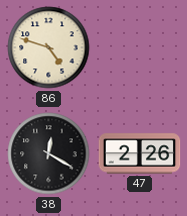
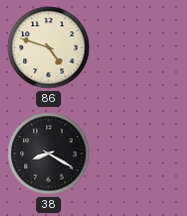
38: 12:20 -> 8:20
47: 2:26 -> none
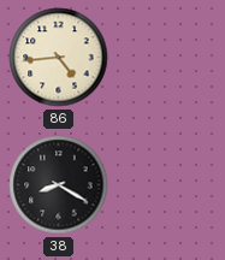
86: 4:48 -> 4:44
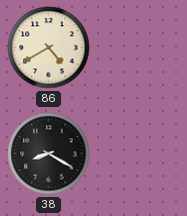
86: 4:44 -> 4:40
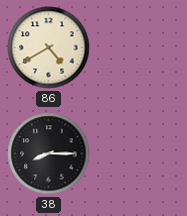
38: 8:20 -> 8:15
